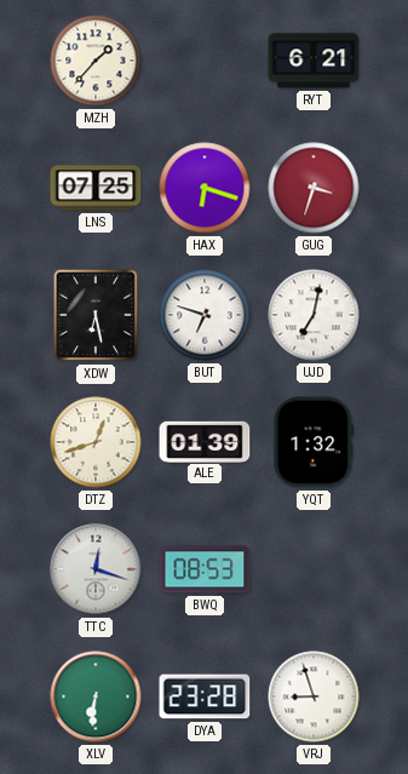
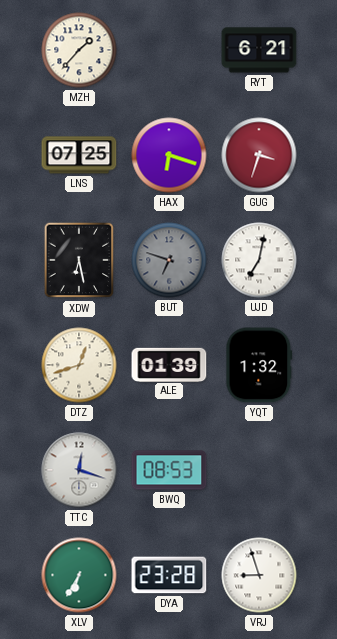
BUT dial: white -> grey
XLV: 6:31 -> 6:35
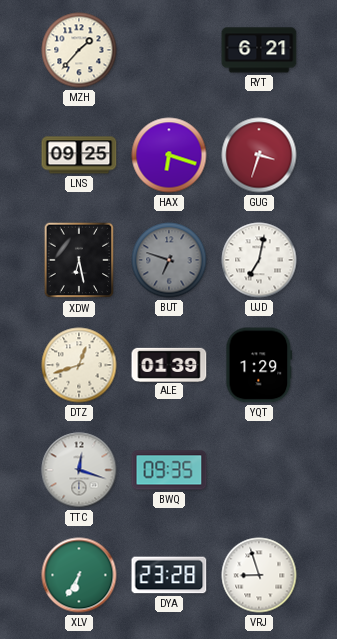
LNS: 07:25 -> 09:25
YQT: 1:32 -> 1:29
BWQ: 08:53 -> 09:35
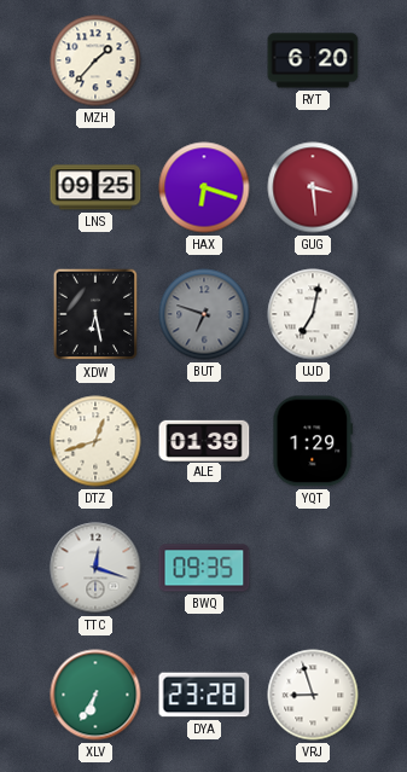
RYT: 6:21 -> 6:20
GUG: 3:33 -> 3:29
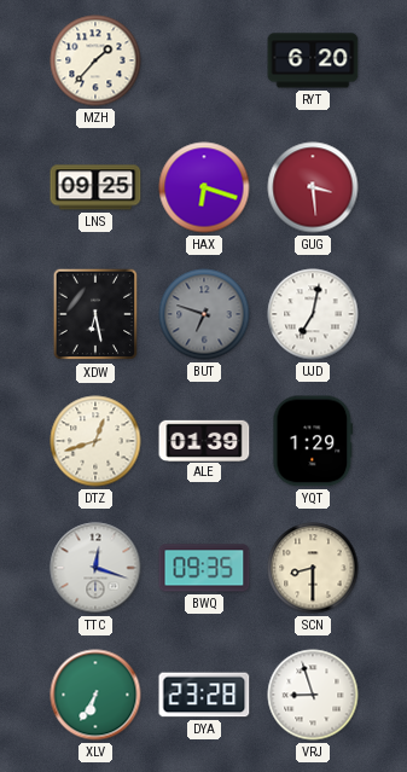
SCN: none -> 8:30
